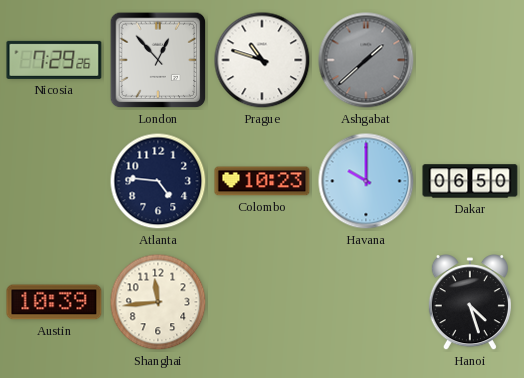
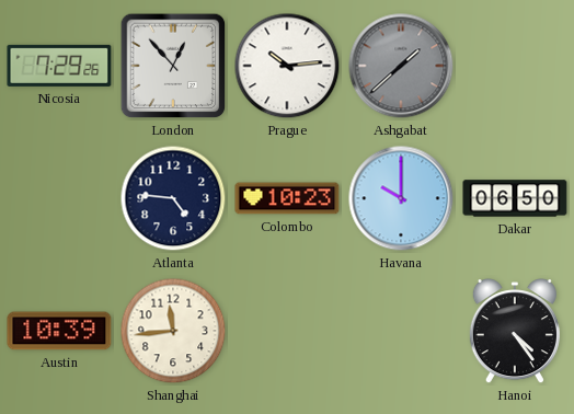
Prague: 10:48 -> 10:14
Hanoi: 4:27 -> 4:24
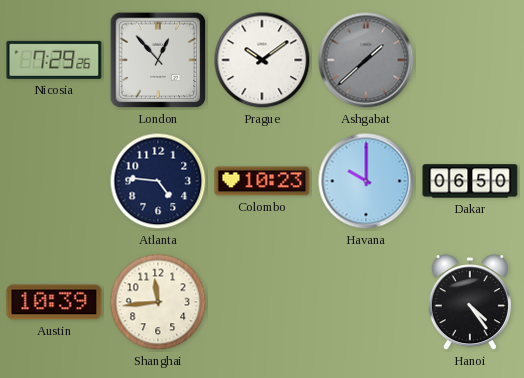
Prague: 10:14 -> 10:09
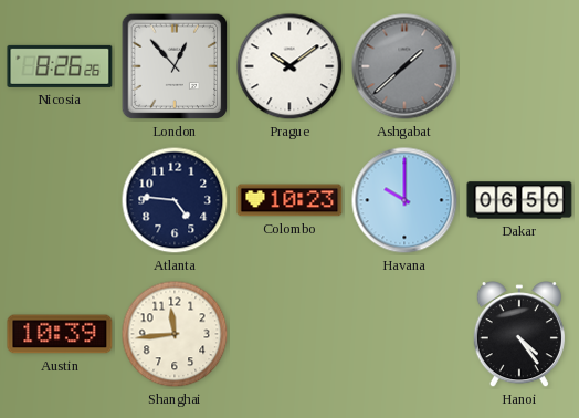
Nicosia: 7:29 -> 8:26
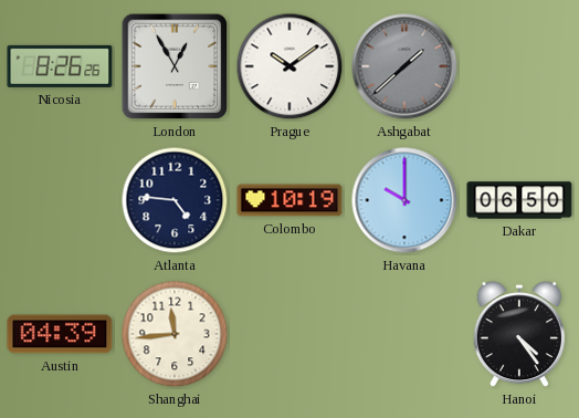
London: 12:53 -> 12:55
Colombo: 10:23 -> 10:19
Austin: 10:39 -> 04:39
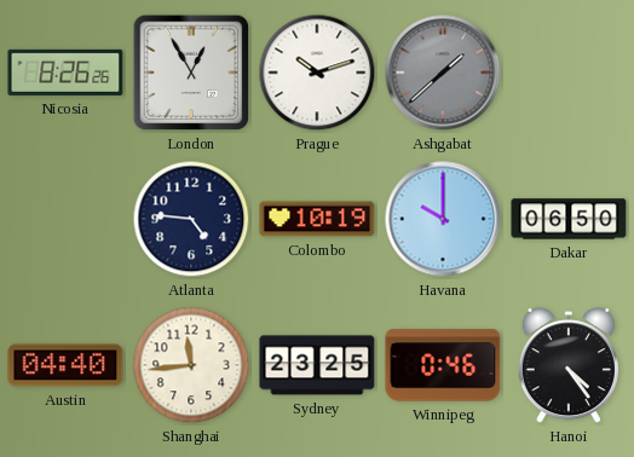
Prague: 10:09 -> 10:12
Austin: 04:39 -> 04:40
Sydney: none -> 23:25
Winnipeg: none -> 0:46
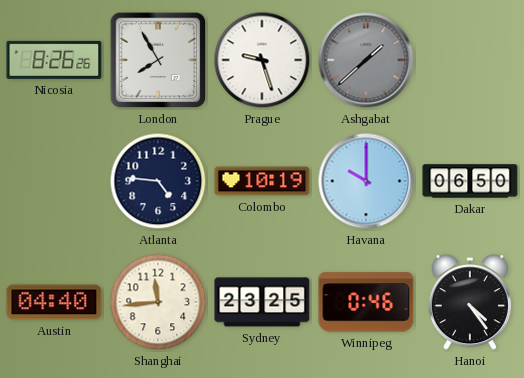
London: 12:55 -> 7:55
Prague: 10:12 -> 9:27
